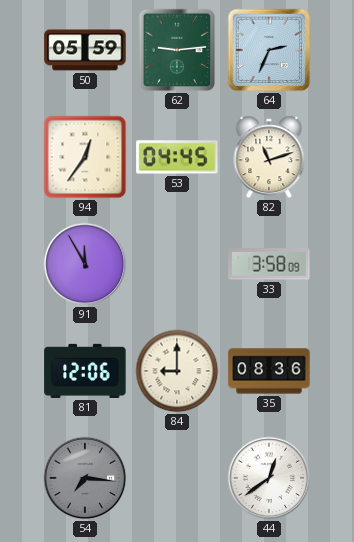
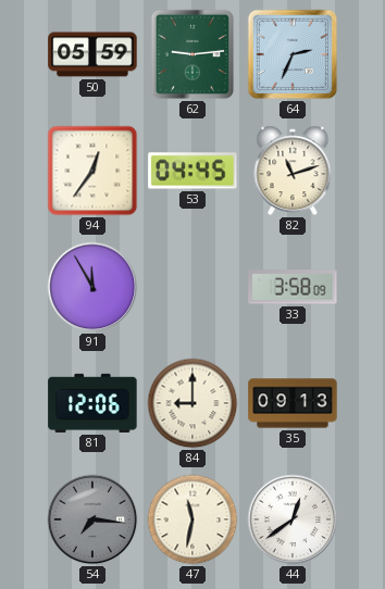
35: 08:36 -> 09:13
47: none -> 11:32
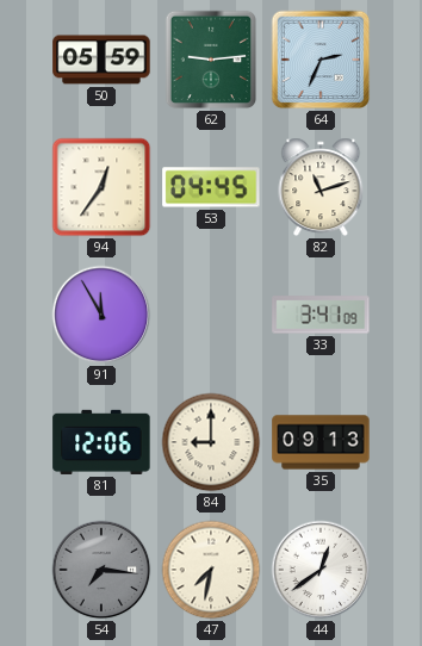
33: 3:58 -> 3:41
47: 11:32 -> 7:32
